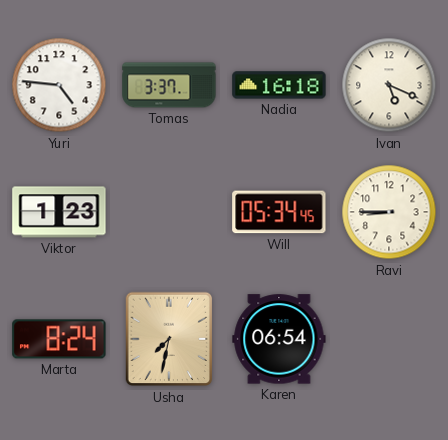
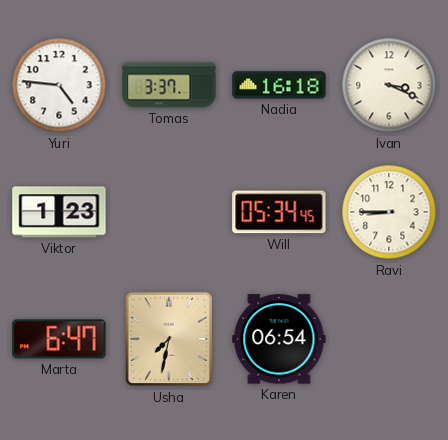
Ivan: 5:19 -> 3:19
Marta: 8:24 -> 6:47
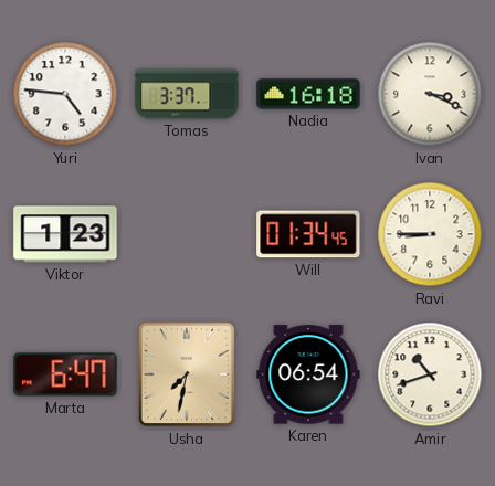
Will: 05:34 -> 01:34
Amir: none -> 10:42
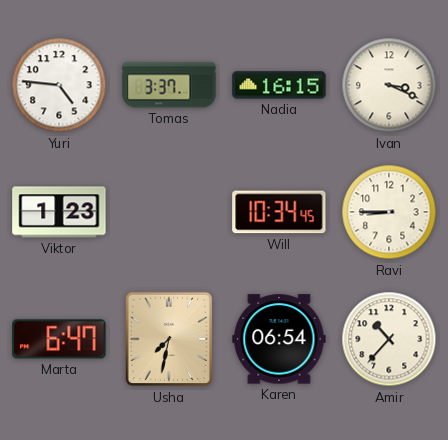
Nadia: 16:18 -> 16:15
Will: 01:34 -> 10:34
Amir: 10:42 -> 10:37
